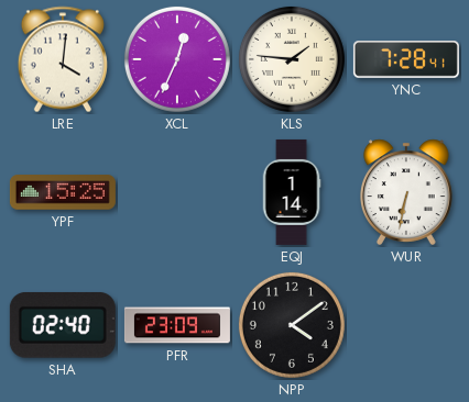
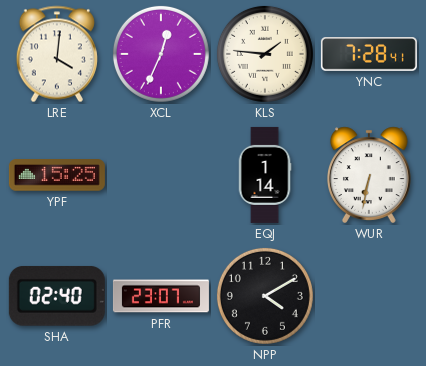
PFR: 23:09 -> 23:07
NPP: 4:09 -> 4:10
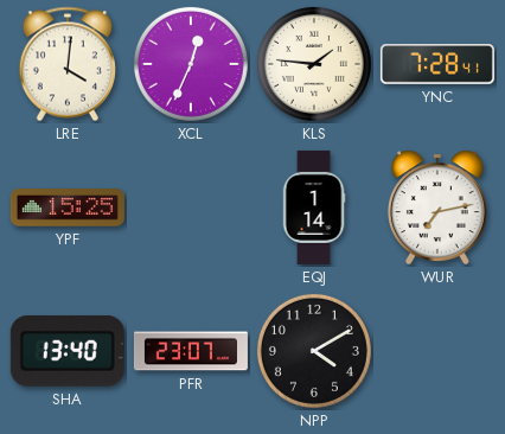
WUR: 6:32 -> 7:13
SHA: 02:40 -> 13:40
